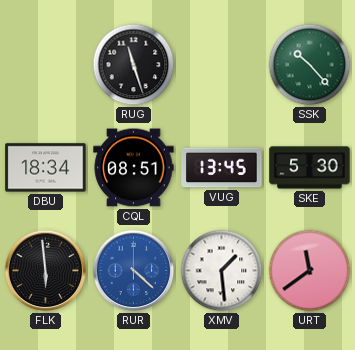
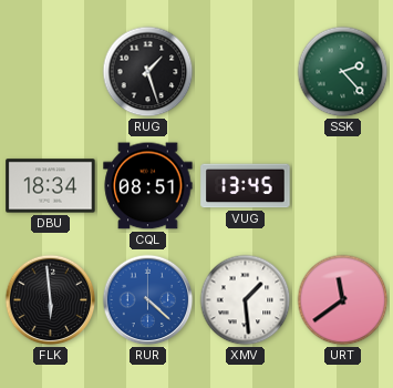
RUG: 11:27 -> 1:27
SSK: 10:23 -> 2:23
SKE: 5:30 -> none
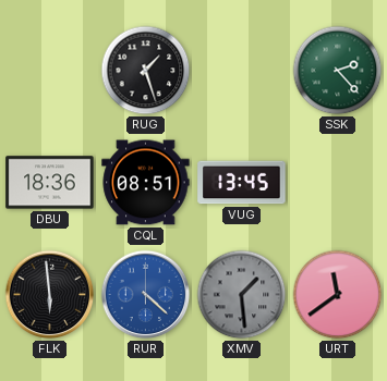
DBU: 18:34 -> 18:36
XMV dial: white -> grey
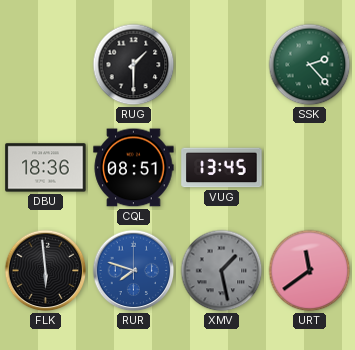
RUG: 1:27 -> 1:30
RUR: 4:22 -> 7:48
XMV: 1:29 -> 1:28
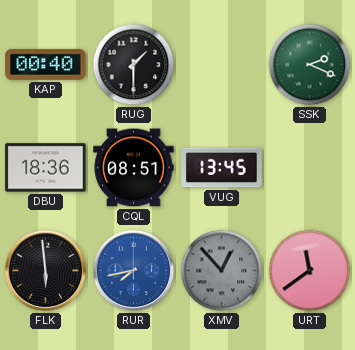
KAP: none -> 00:40
SSK: 2:23 -> 2:19
RUR: 7:48 -> 7:43
XMV: 1:28 -> 12:53
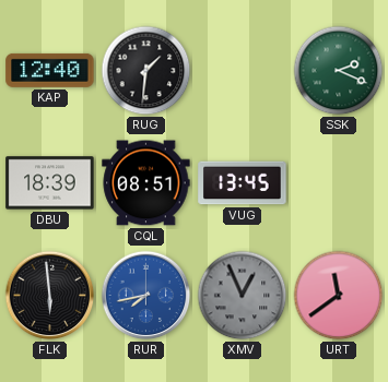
KAP: 00:40 -> 12:40
RUG: 1:30 -> 1:31
DBU: 18:36 -> 18:39
XMV: 12:53 -> 12:56
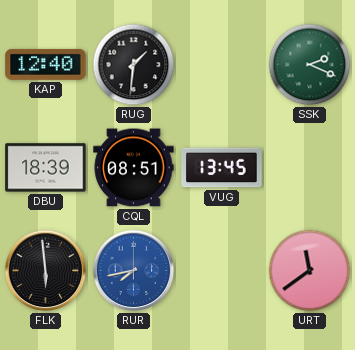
XMV: 12:56 -> none
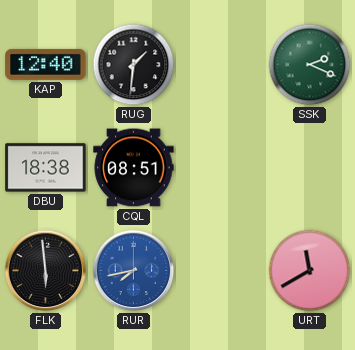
DBU: 18:39 -> 18:38
VUG: 13:45 -> none
URT: 11:39 -> 11:40
